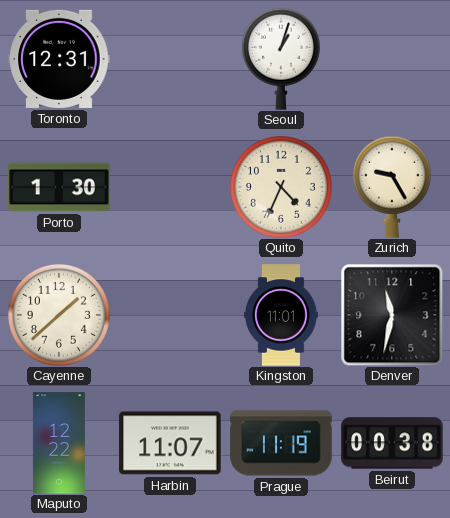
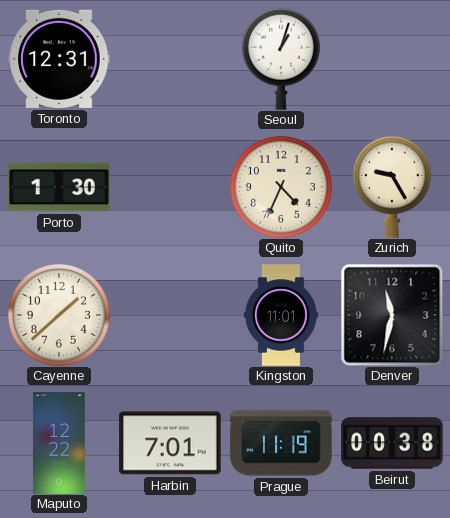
Harbin: 11:07 -> 7:01
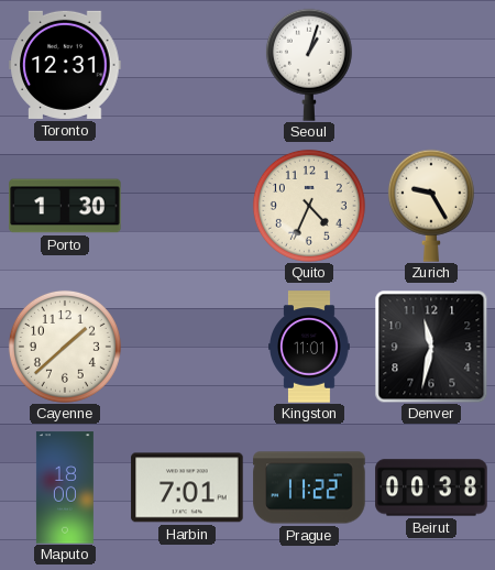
Maputo: 12:22 -> 18:00
Prague: 11:19 -> 11:22
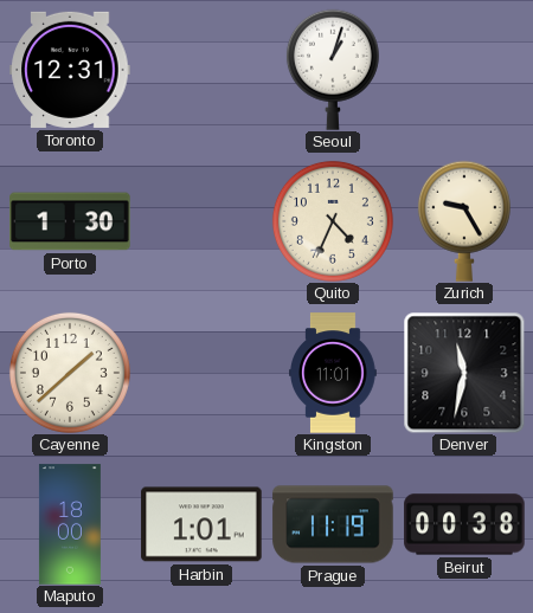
Harbin: 7:01 -> 1:01
Prague: 11:22 -> 11:19
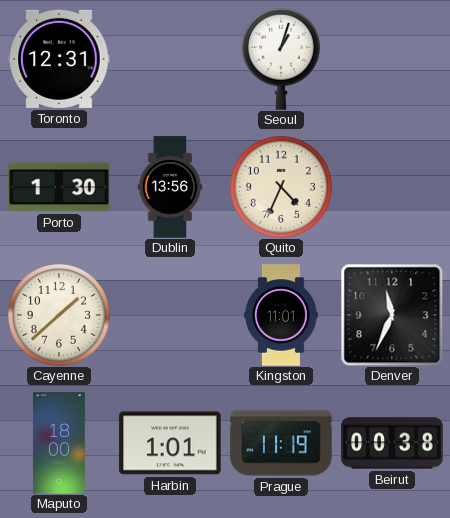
Dublin: none -> 13:56
Zurich: 9:25 -> none
Denver: 11:32 -> 11:34
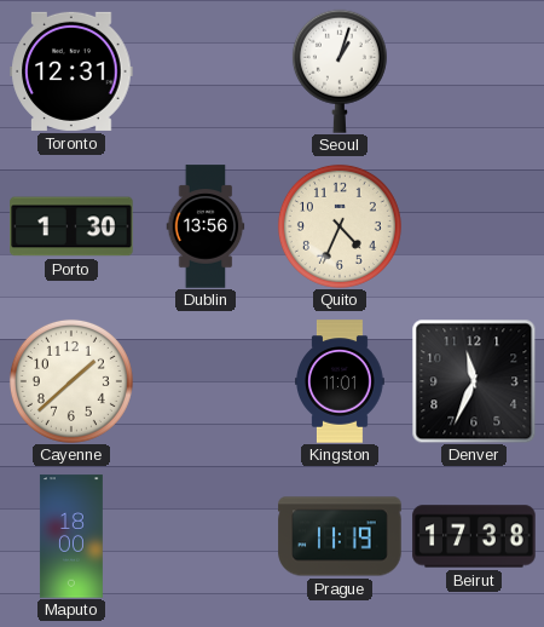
Harbin: 1:01 -> none
Beirut: 00:38 -> 17:38
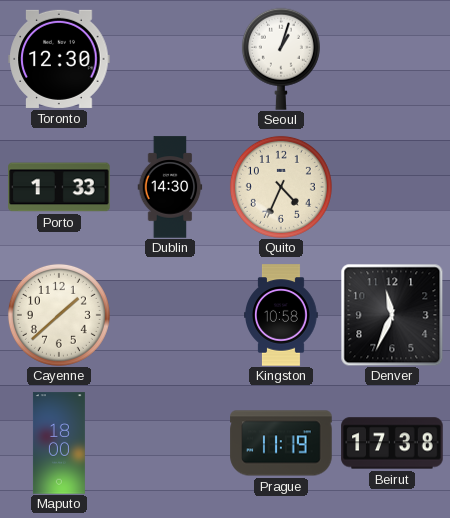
Toronto: 12:31 -> 12:30
Porto: 1:30 -> 1:33
Dublin: 13:56 -> 14:30
Kingston: 11:01 -> 10:58
